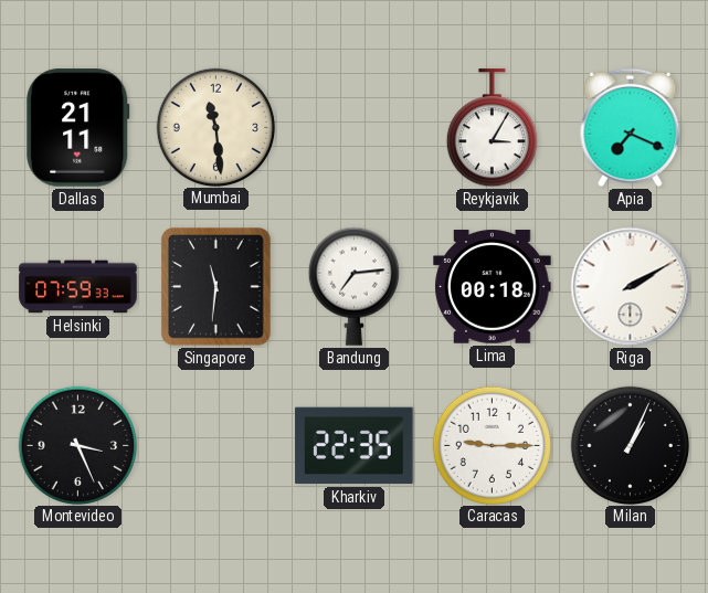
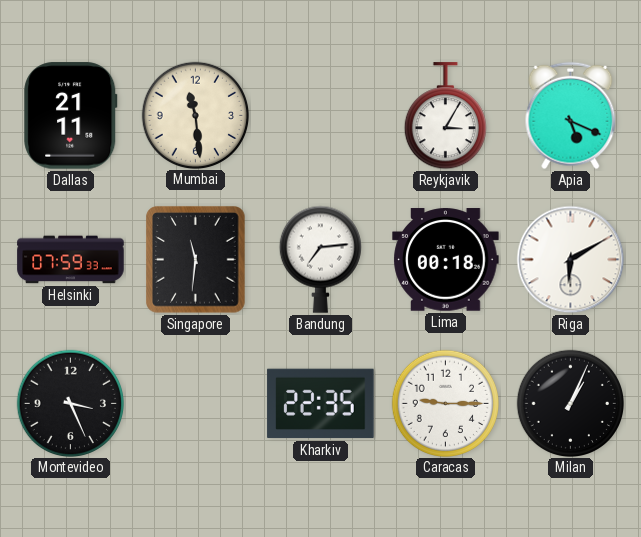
Apia: 7:19 -> 5:19
Riga: 2:10 -> 6:10
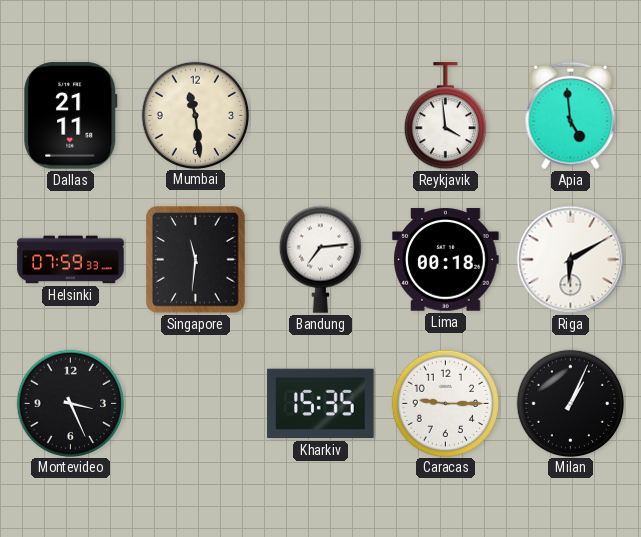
Reykjavik: 3:05 -> 3:59
Apia: 5:19 -> 4:59
Kharkiv: 22:35 -> 15:35
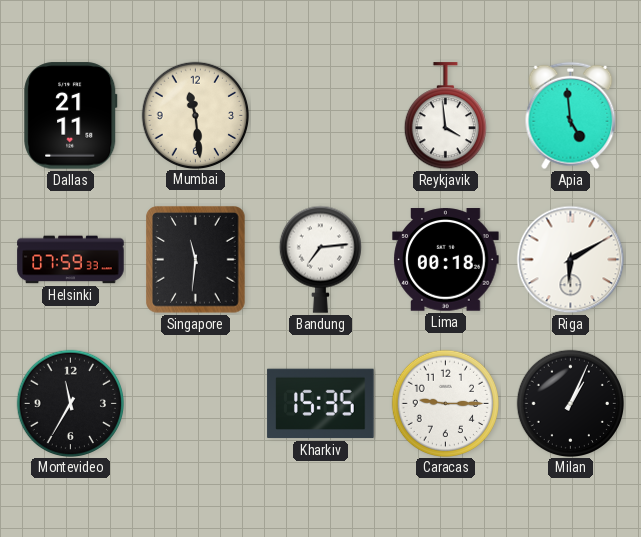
Montevideo: 3:26 -> 11:35
